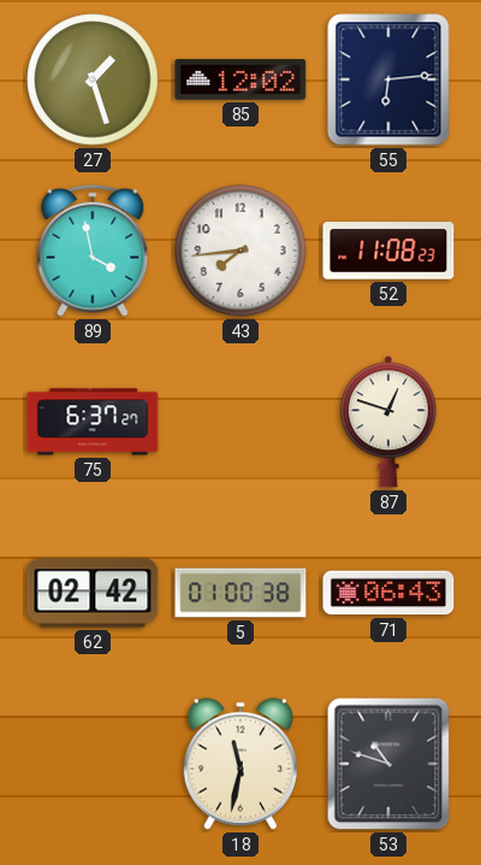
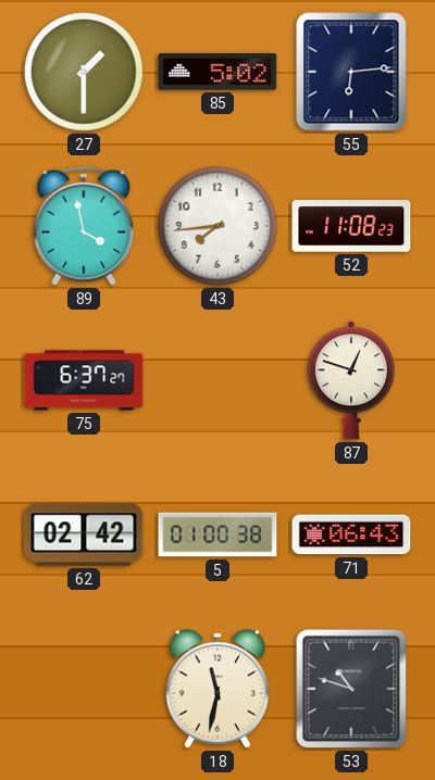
27: 1:27 -> 1:30
85: 12:02 -> 5:02
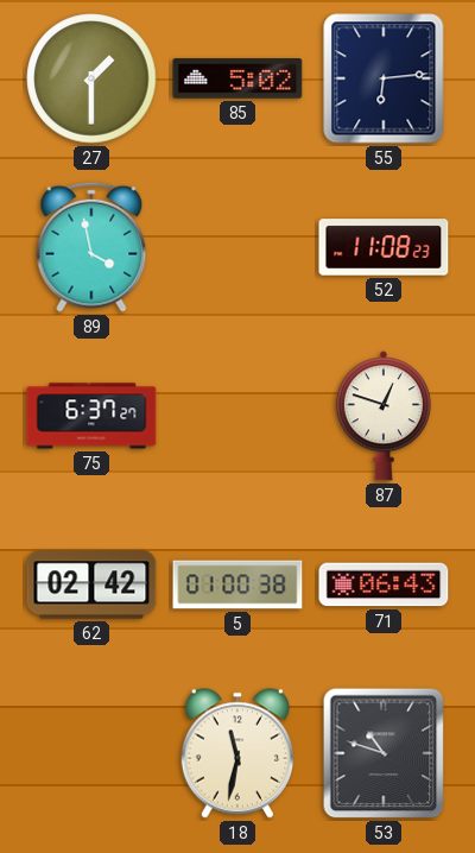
43: 7:44 -> none
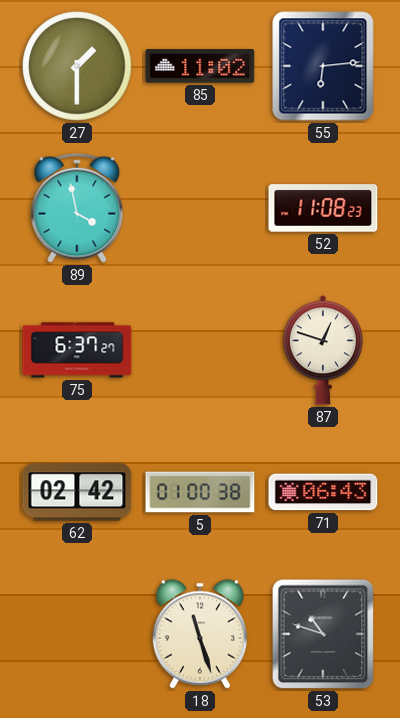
85: 5:02 -> 11:02
18: 11:32 -> 11:27
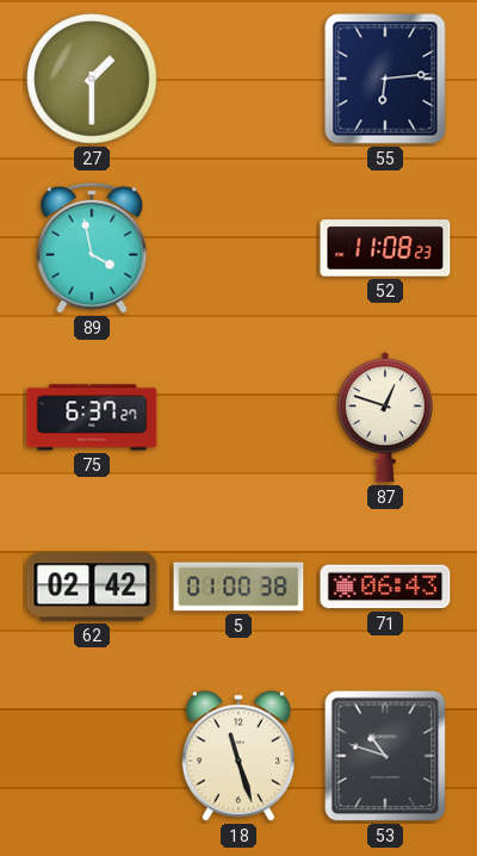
85: 11:02 -> none
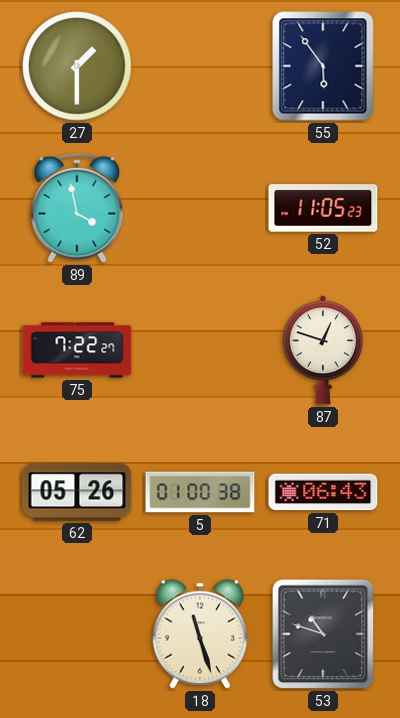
55: 6:14 -> 5:54
52: 11:08 -> 11:05
75: 6:37 -> 7:22
62: 02:42 -> 05:26
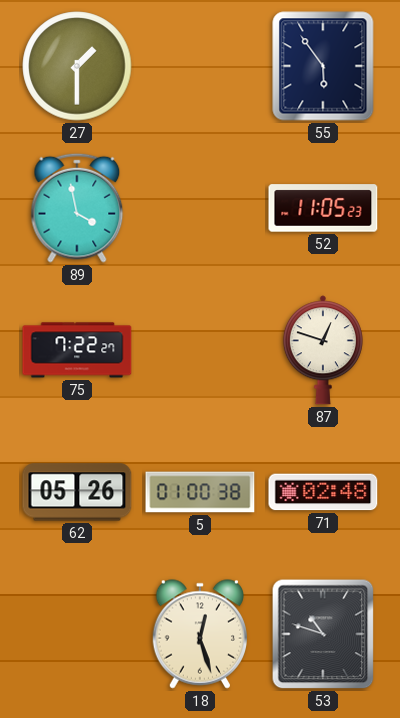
71: 06:43 -> 02:48
18: 11:27 -> 12:27
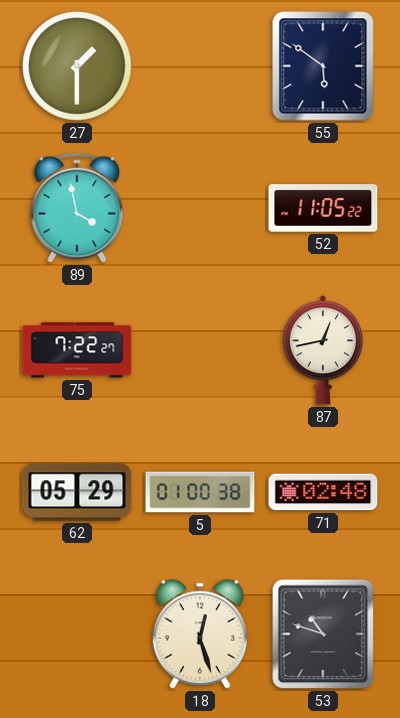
55: 5:54 -> 5:51
52: 11:05:23 -> 11:05:22
87: 12:48 -> 12:43
62: 05:26 -> 05:29
